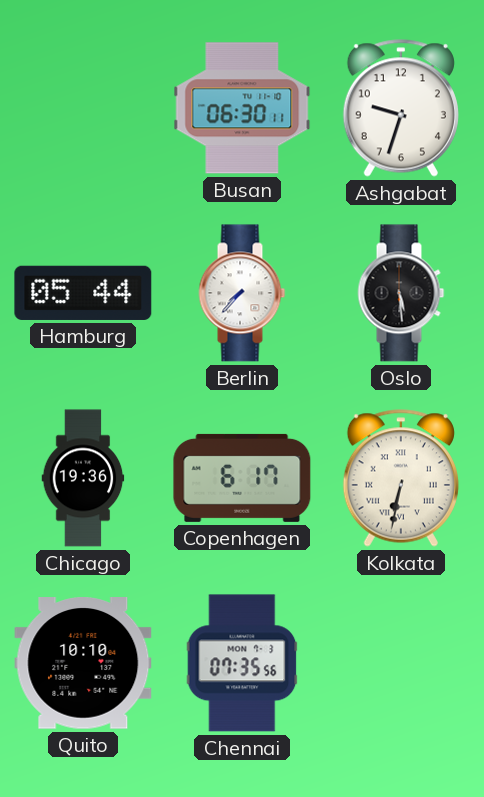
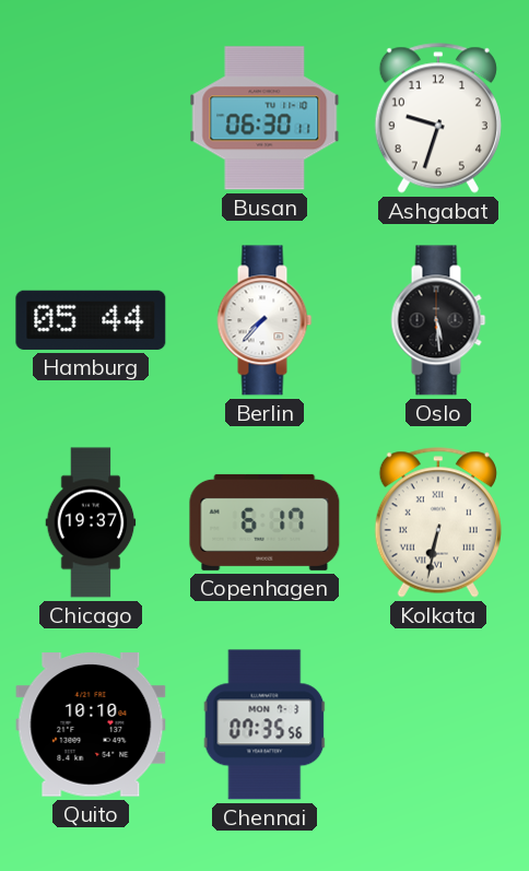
Chicago: 19:36 -> 19:37
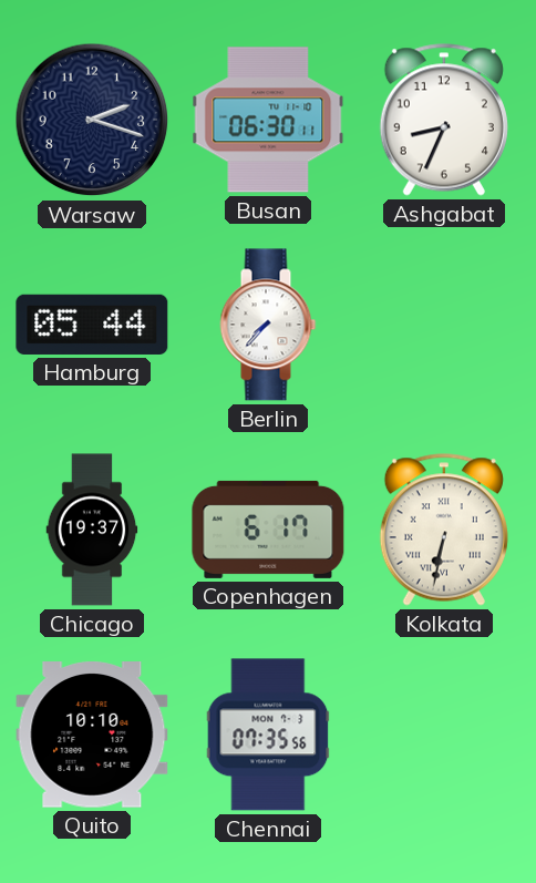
Warsaw: none -> 2:18
Ashgabat: 9:33 -> 8:34
Oslo: 5:29 -> none
